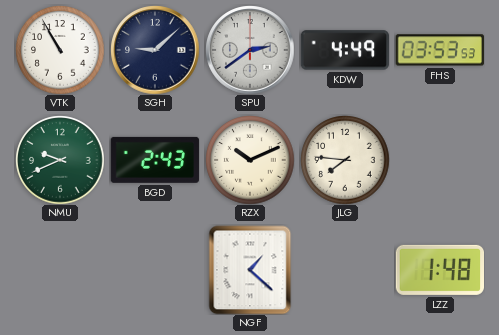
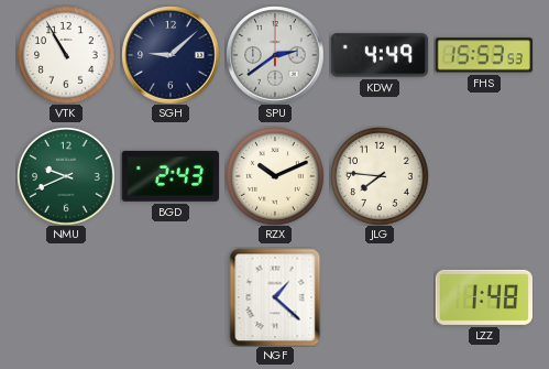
FHS: 03:53 -> 15:53
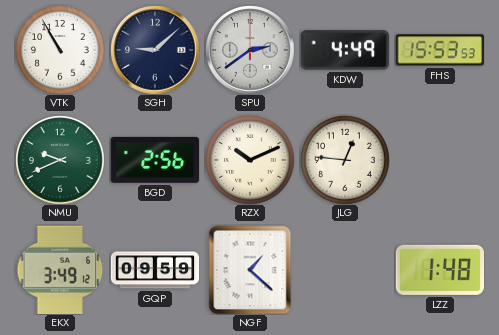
BGD: 2:43 -> 2:56
JLG: 7:46 -> 12:46
EKX: none -> 3:49
GQP: none -> 09:59
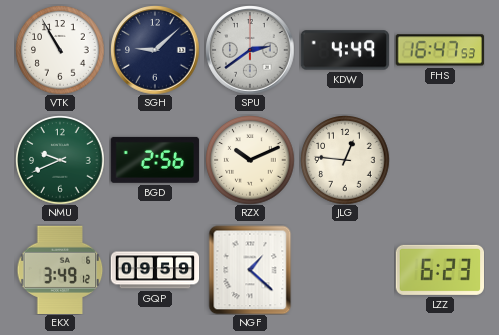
FHS: 15:53 -> 16:47
LZZ: 1:48 -> 6:23
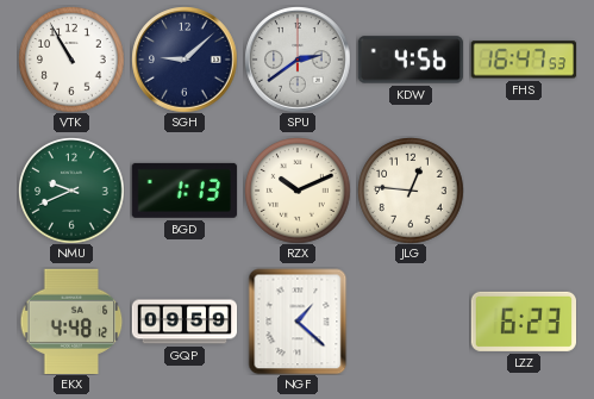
KDW: 4:49 -> 4:56
BGD: 2:56 -> 1:13
EKX: 3:49 -> 4:48
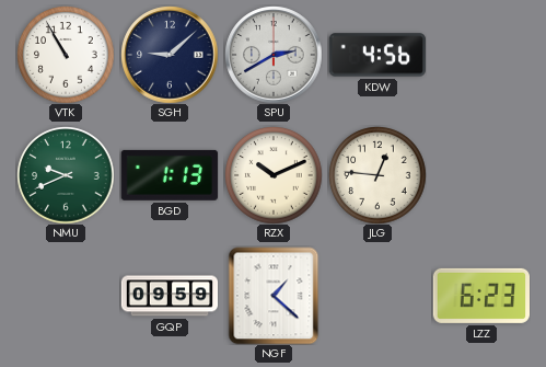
SPU: 2:39 -> 2:40
FHS: 16:47 -> none
EKX: 4:48 -> none
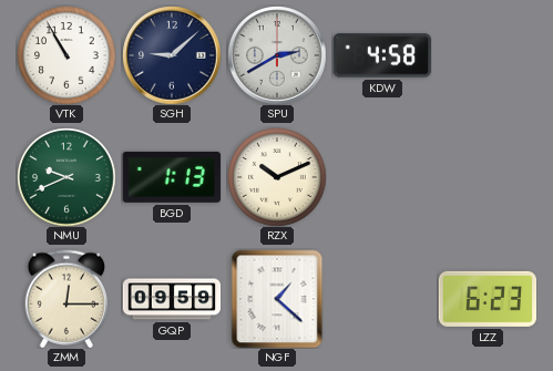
KDW: 4:56 -> 4:58
JLG: 12:46 -> none
ZMM: none -> 12:15
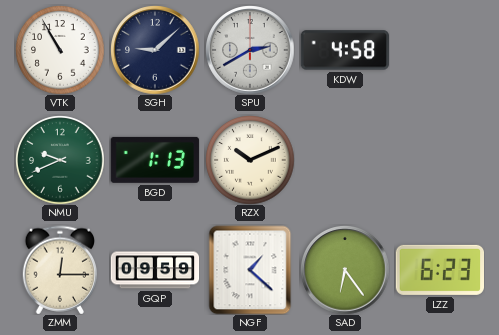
SAD: none -> 6:24
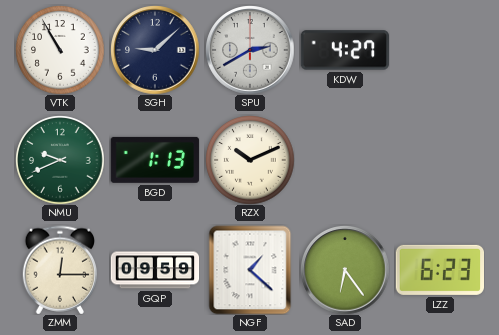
KDW: 4:58 -> 4:27
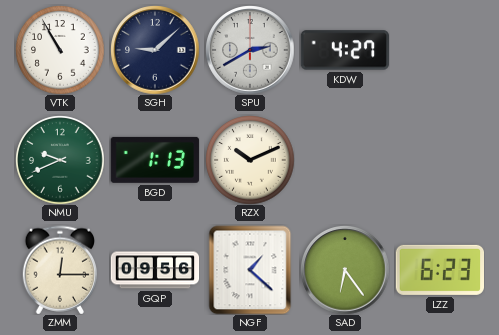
GQP: 09:59 -> 09:56
